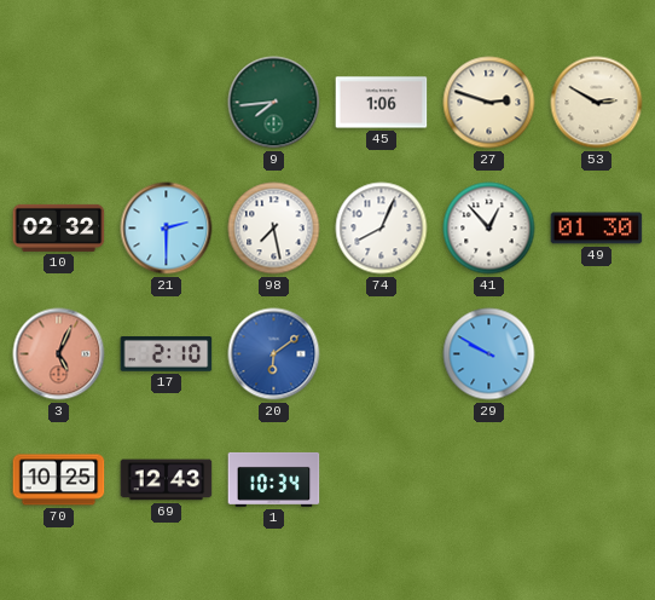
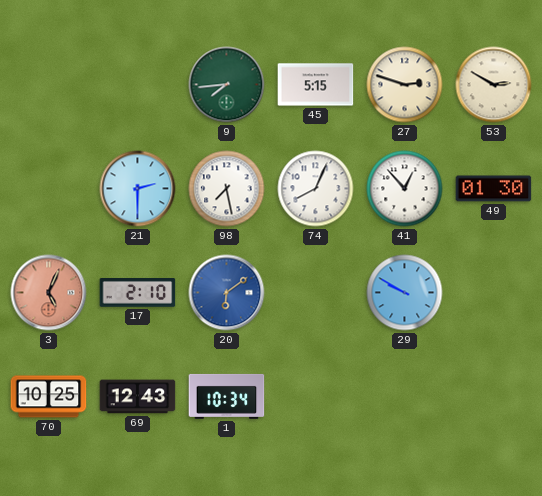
45: 1:06 -> 5:15
10: 02:32 -> none
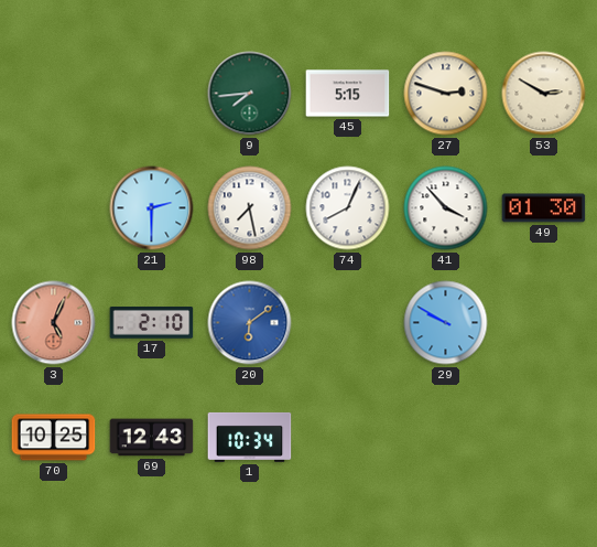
41: 12:53 -> 3:53
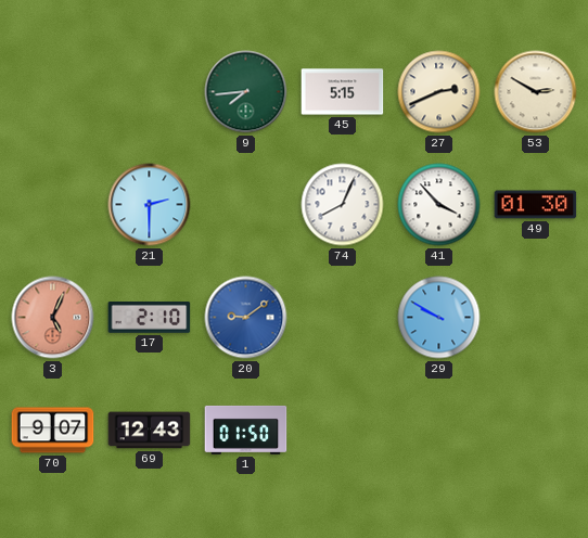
27: 2:48 -> 2:41
98: 7:28 -> none
20: 6:09 -> 9:09
70: 10:25 -> 9:07
1: 10:34 -> 01:50
